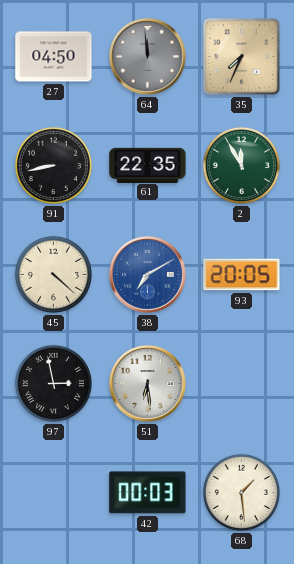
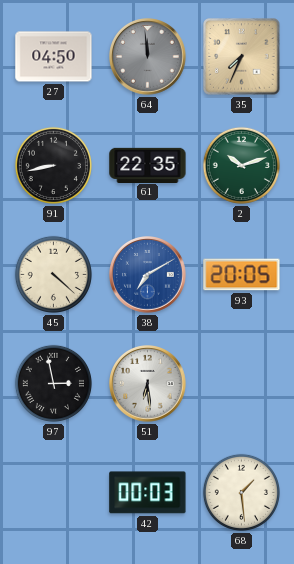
2: 11:55 -> 10:12
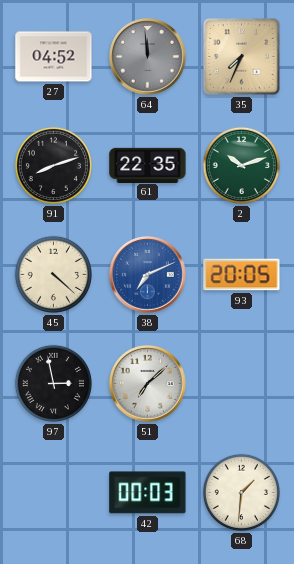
27: 04:50 -> 04:52
91: 8:43 -> 8:12
38: 7:10 -> 7:11
51: 6:29 -> 7:08
68: 1:29 -> 1:31
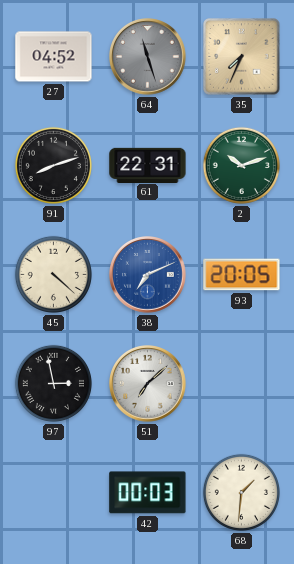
64: 11:59 -> 11:27
61: 22:35 -> 22:31
